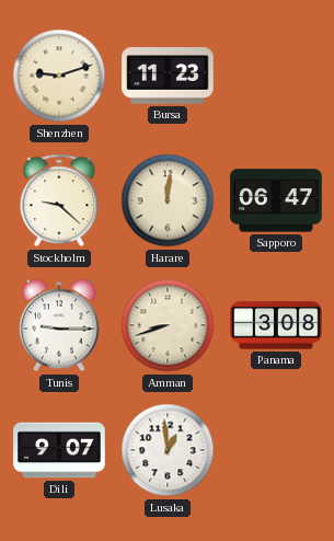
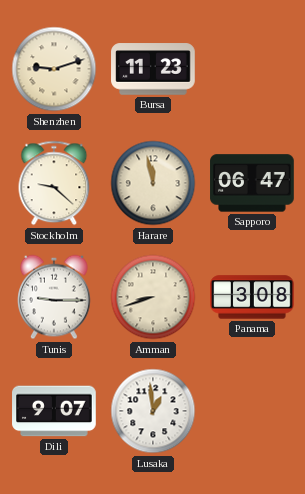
Harare: 12:01 -> 11:58
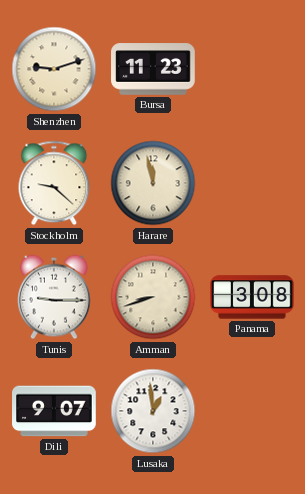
Sapporo: 06:47 -> none
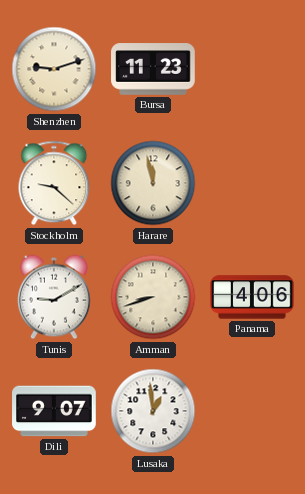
Tunis: 9:15 -> 9:10
Panama: 3:08 -> 4:06
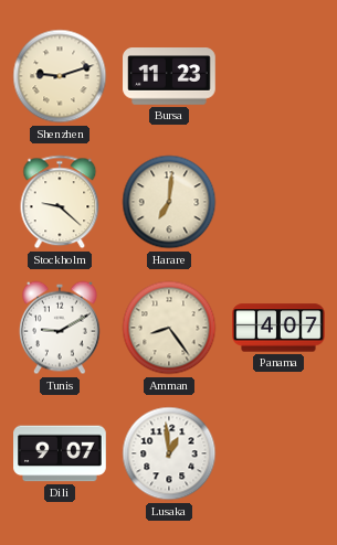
Harare: 11:58 -> 7:01
Amman: 8:42 -> 8:24
Panama: 4:06 -> 4:07
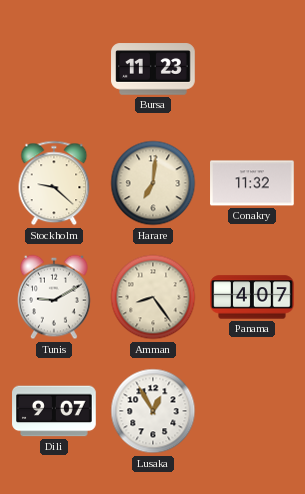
Shenzhen: 9:12 -> none
Conakry: none -> 11:32
Lusaka: 12:59 -> 12:55
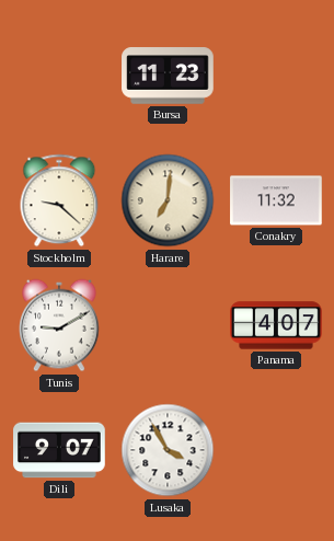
Amman: 8:24 -> none
Lusaka: 12:55 -> 3:55
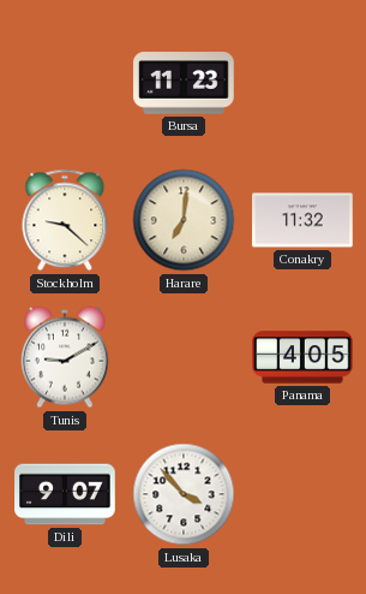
Panama: 4:07 -> 4:05
Lusaka: 3:55 -> 3:53
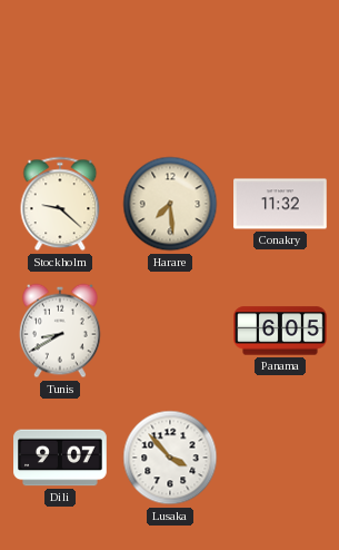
Bursa: 11:23 -> none
Harare: 7:01 -> 7:29
Tunis: 9:10 -> 8:40
Panama: 4:05 -> 6:05
